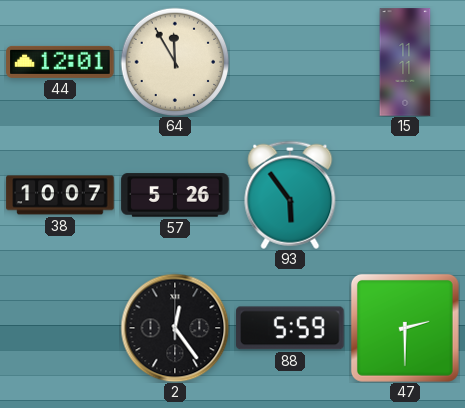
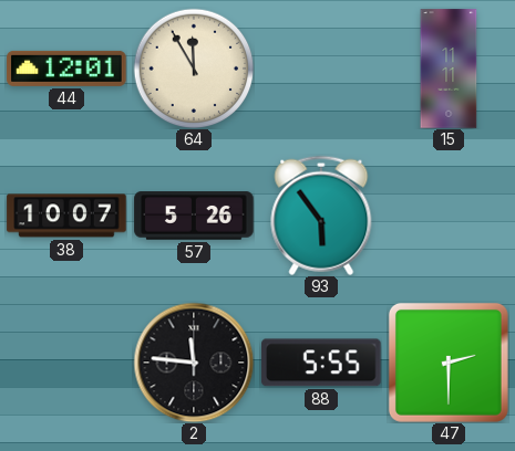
2: 12:24 -> 11:46
88: 5:59 -> 5:55
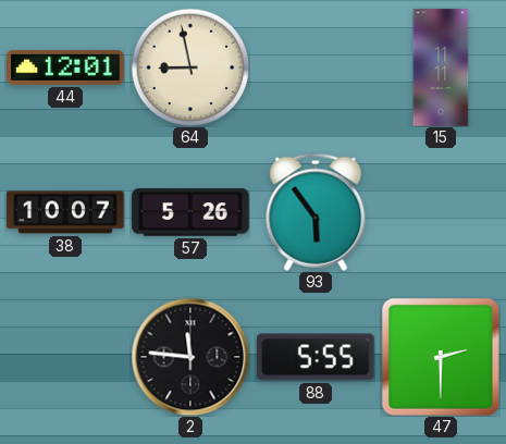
64: 11:55 -> 8:58
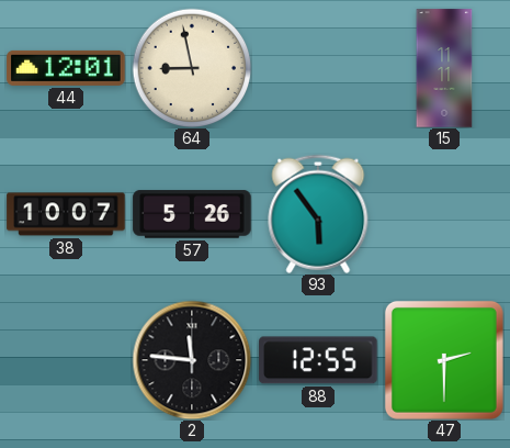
88: 5:55 -> 12:55
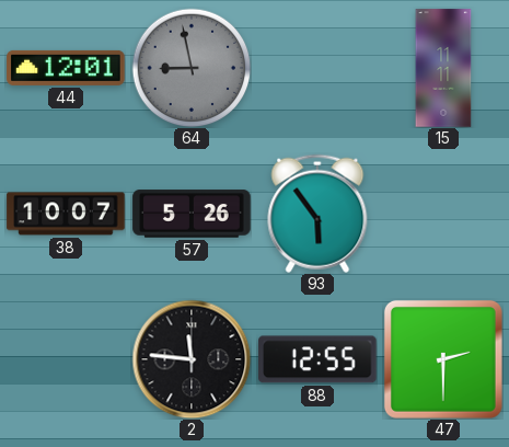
64 dial: cream -> grey
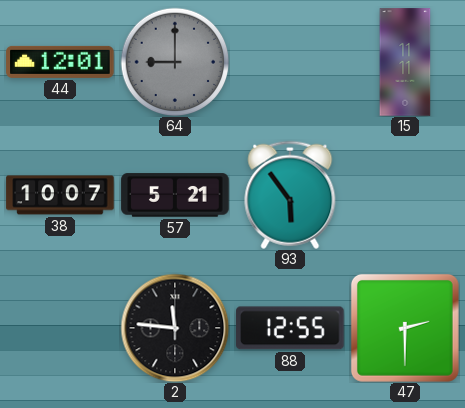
64: 8:58 -> 9:00
57: 5:26 -> 5:21
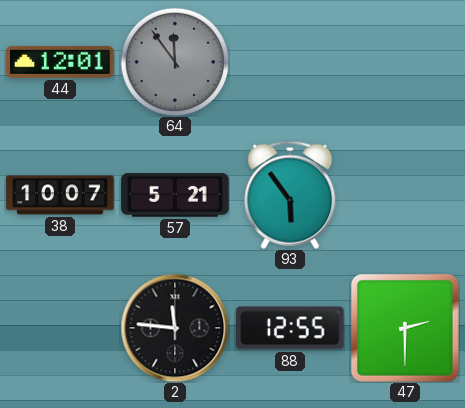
64: 9:00 -> 11:54
15: 11:11 -> none
